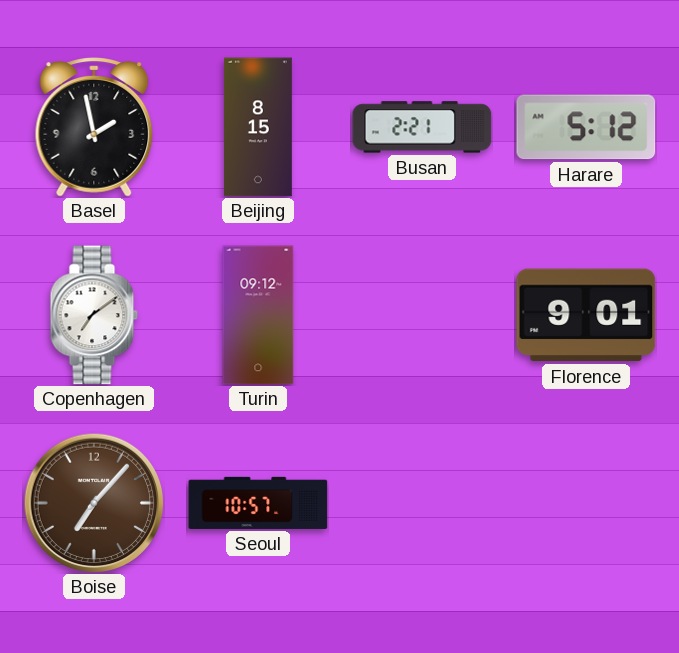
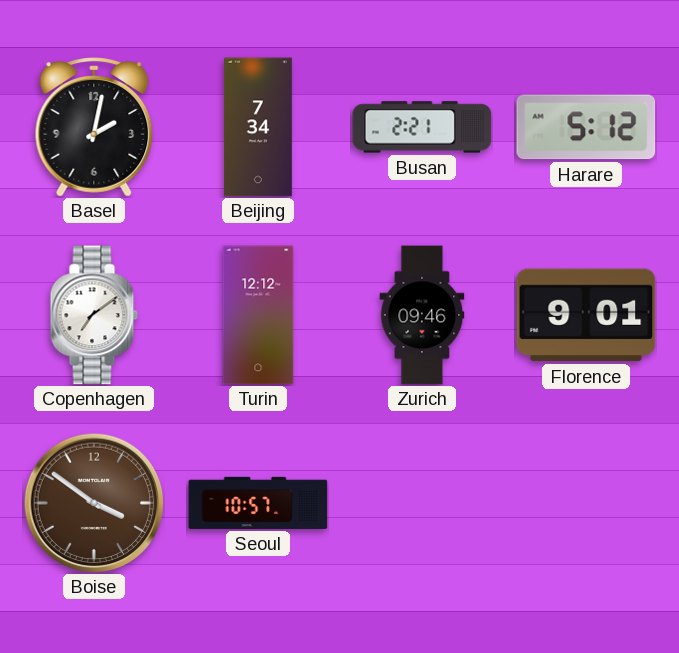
Basel: 1:58 -> 2:02
Beijing: 8:15 -> 7:34
Turin: 09:12 -> 12:12
Zurich: none -> 09:46
Boise: 7:07 -> 3:51
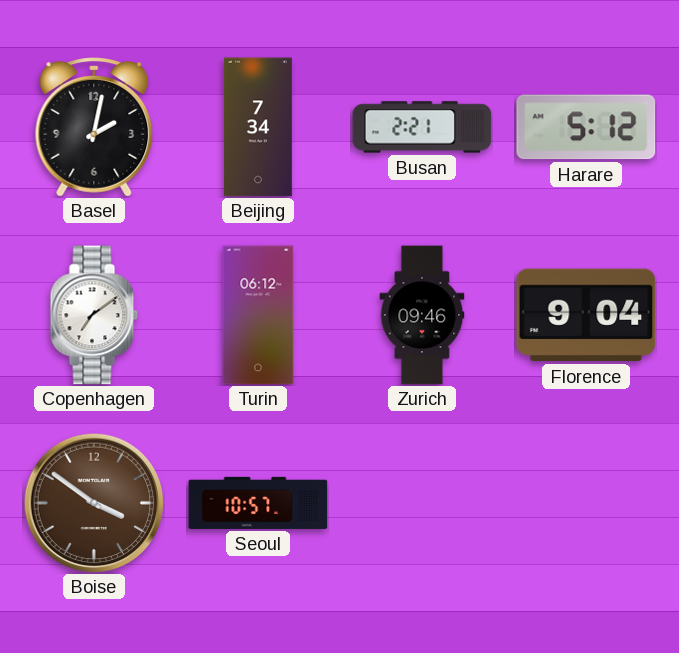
Turin: 12:12 -> 06:12
Florence: 9:01 -> 9:04
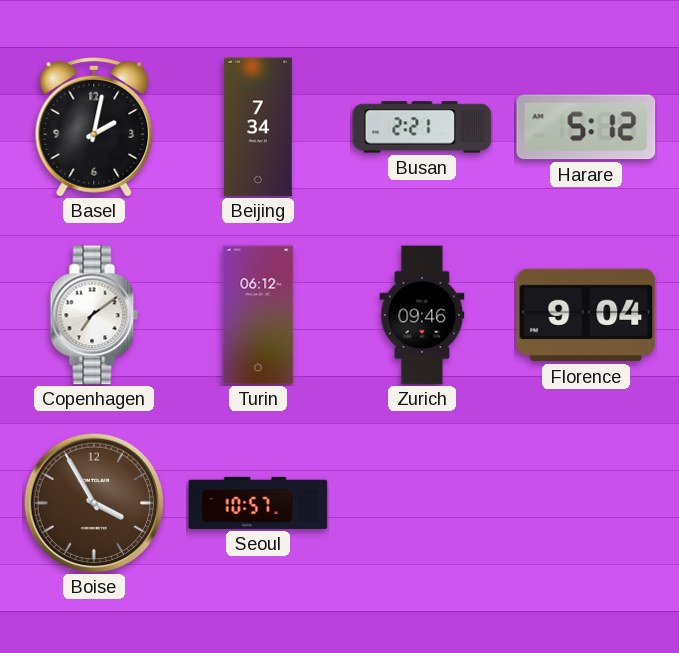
Boise: 3:51 -> 3:55
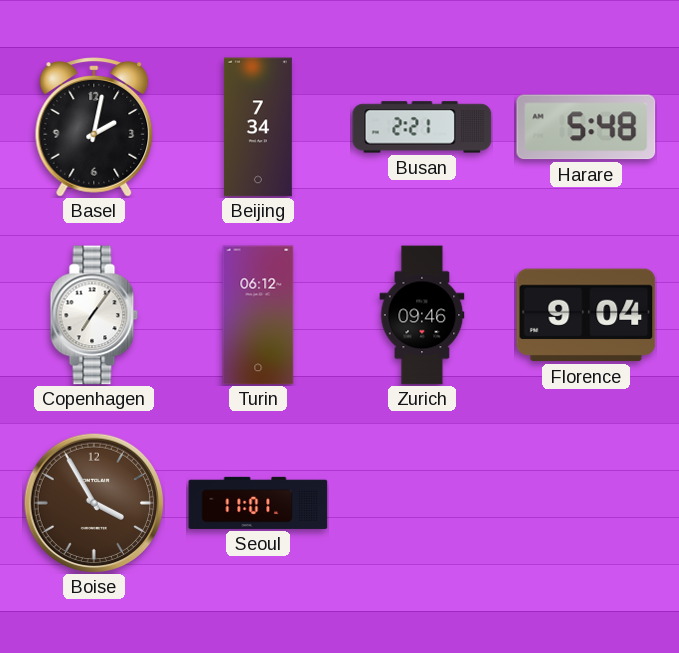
Harare: 5:12 -> 5:48
Copenhagen: 7:09 -> 7:06
Seoul: 10:57 -> 11:01
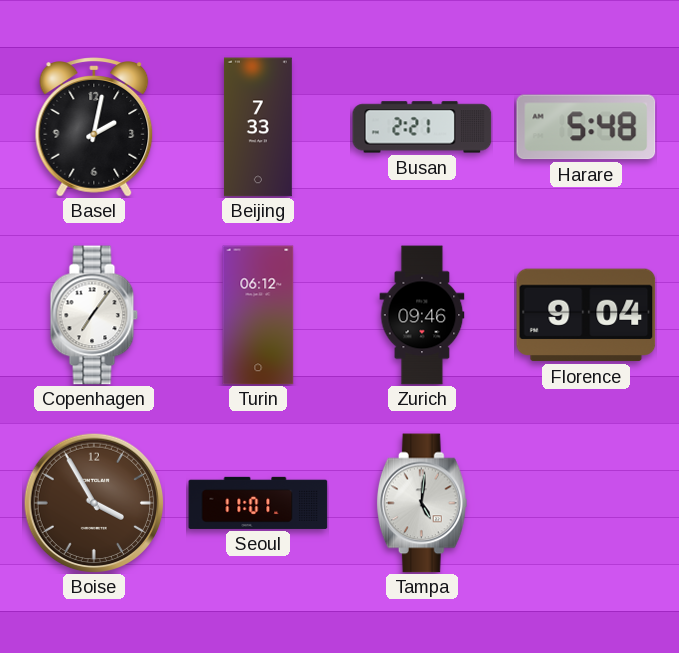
Beijing: 7:34 -> 7:33
Tampa: none -> 5:01
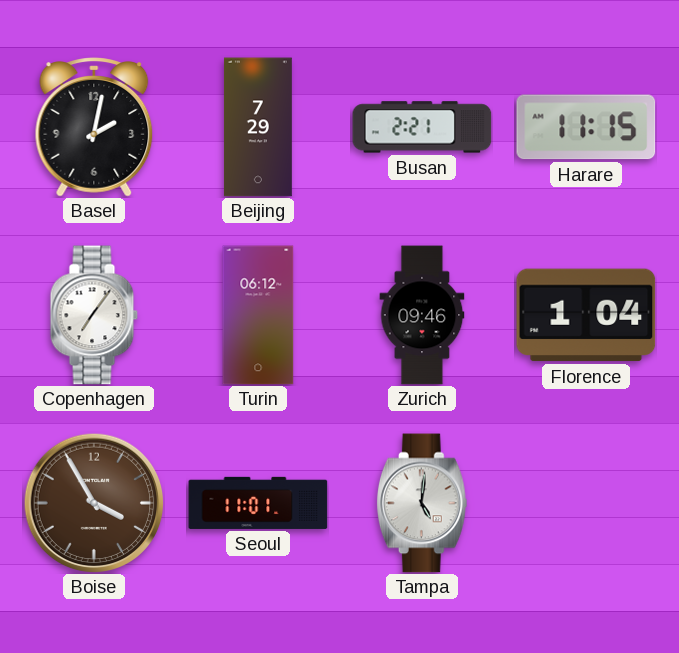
Beijing: 7:33 -> 7:29
Harare: 5:48 -> 11:15
Florence: 9:04 -> 1:04
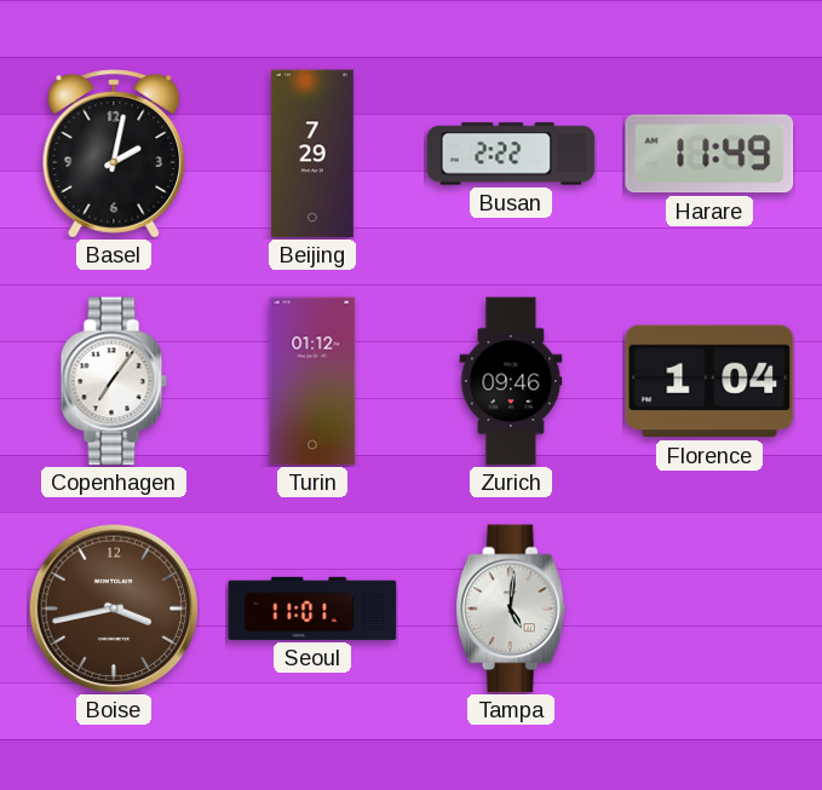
Busan: 2:21 -> 2:22
Harare: 11:15 -> 11:49
Turin: 06:12 -> 01:12
Boise: 3:55 -> 3:43
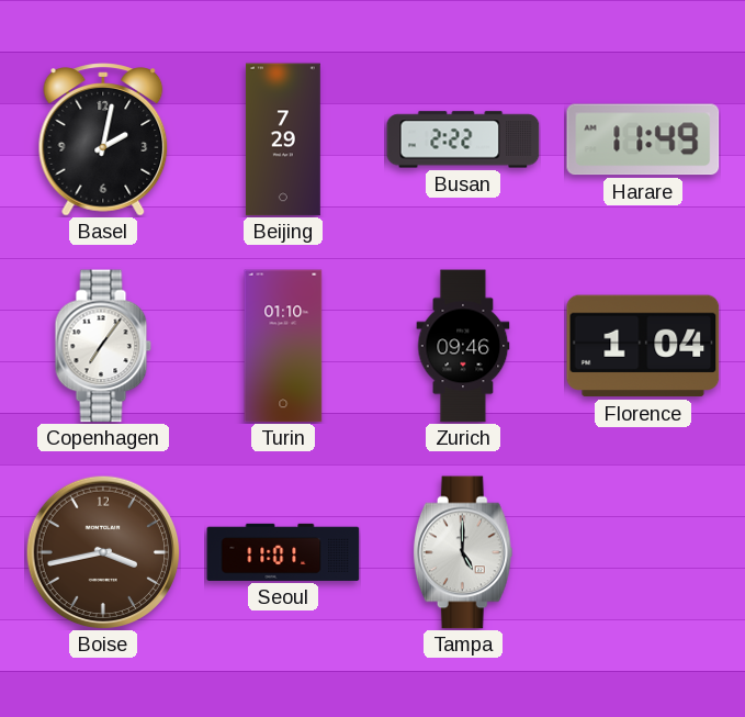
Turin: 01:12 -> 01:10
Tampa: 5:01 -> 5:00
